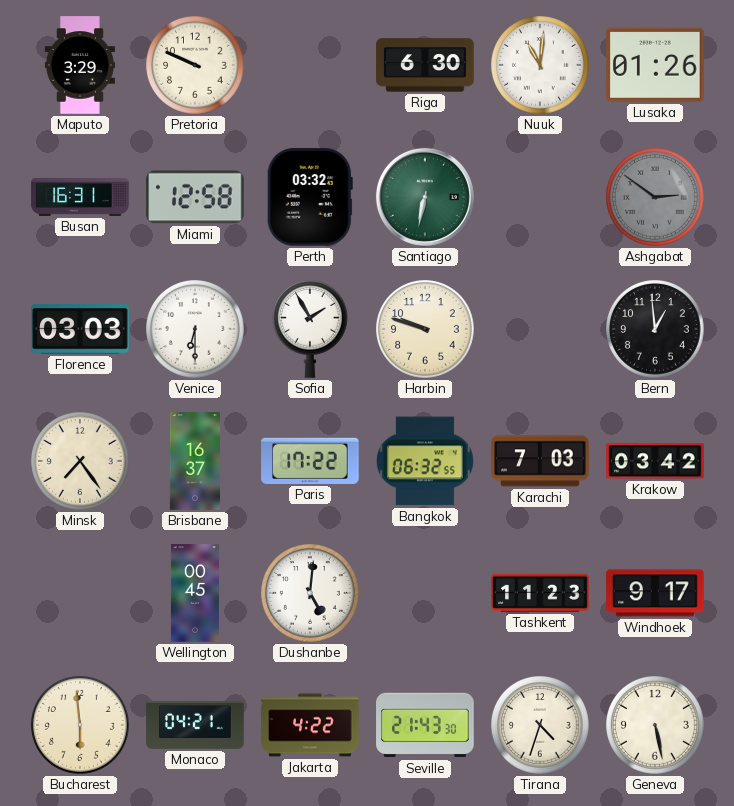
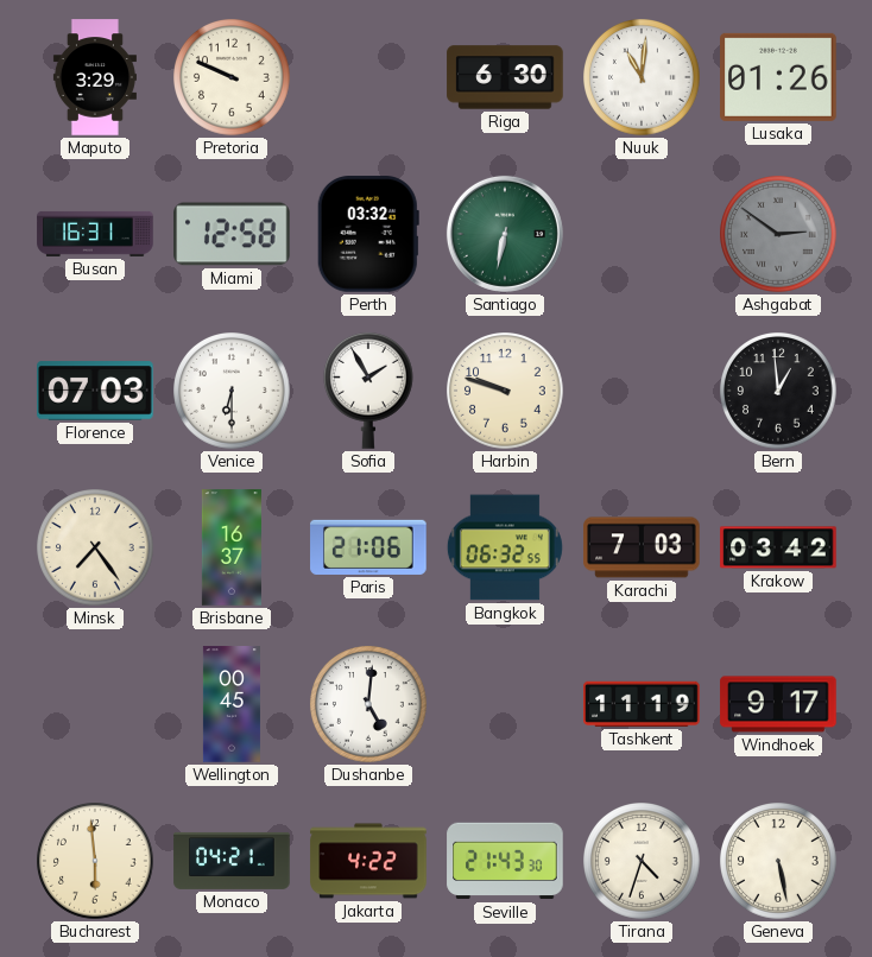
Florence: 03:03 -> 07:03
Paris: 17:22 -> 21:06
Tashkent: 11:23 -> 11:19
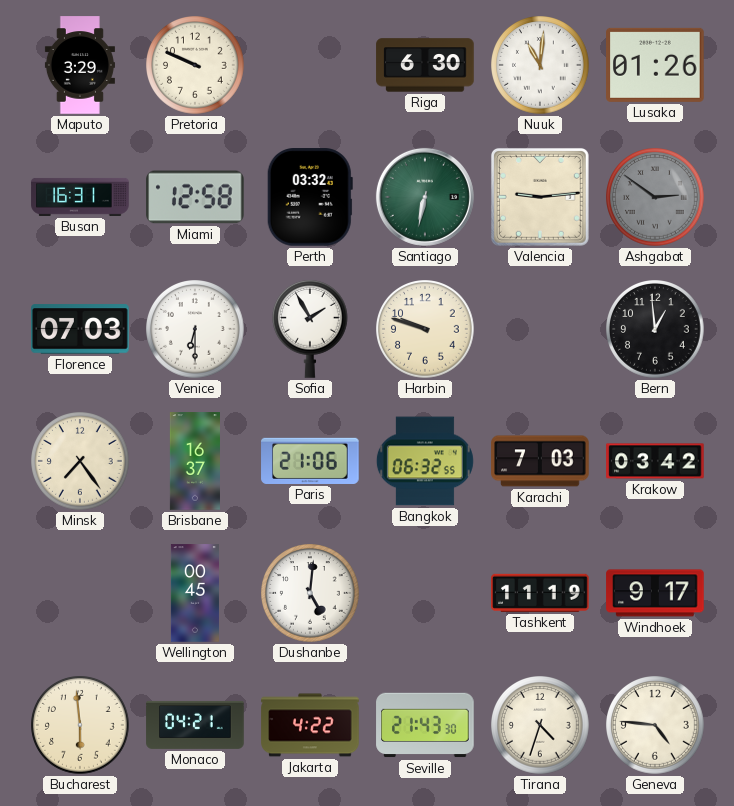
Valencia: none -> 9:14
Geneva: 5:28 -> 4:46
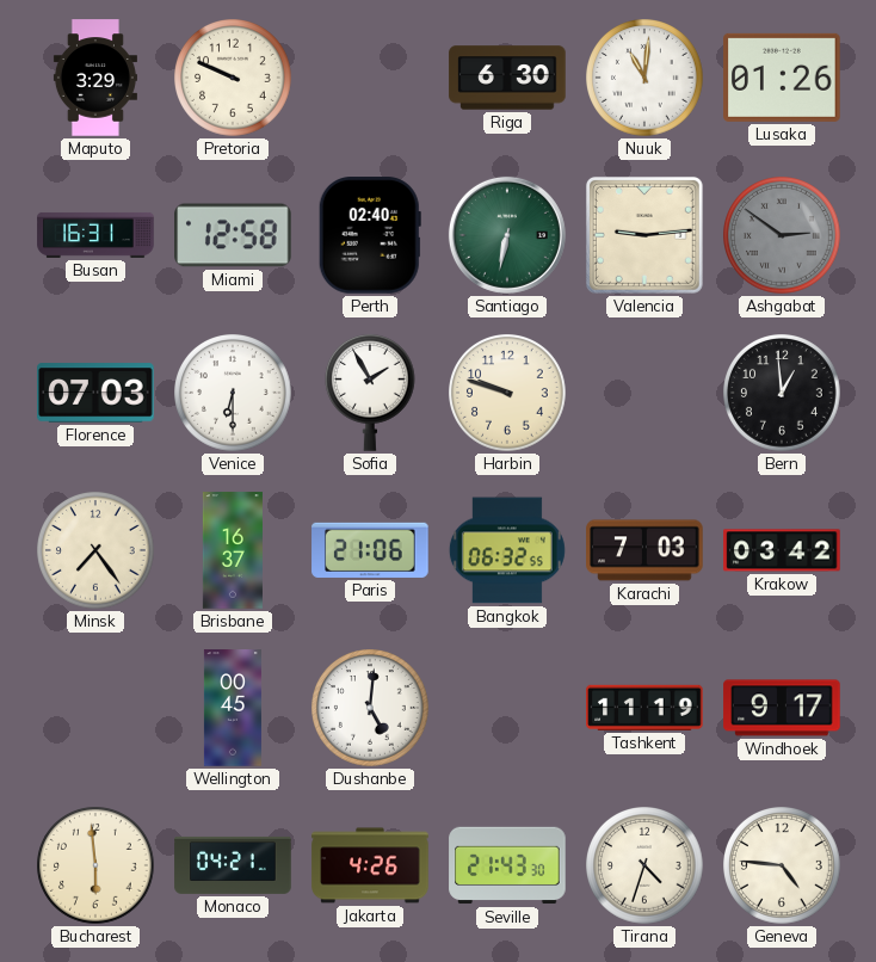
Perth: 03:32 -> 02:40
Jakarta: 4:22 -> 4:26
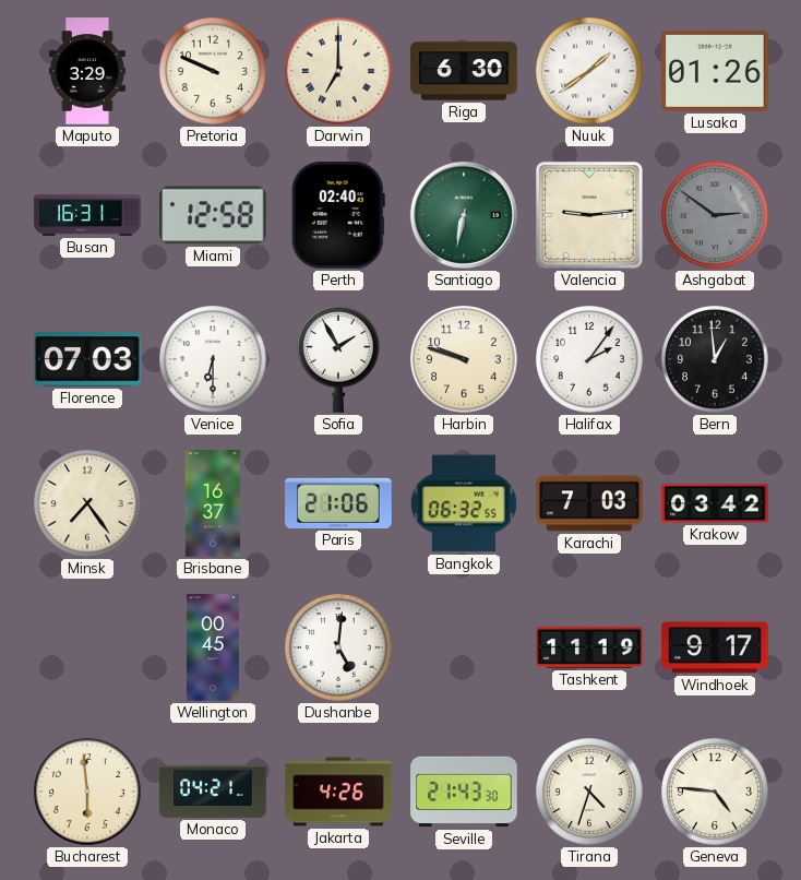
Darwin: none -> 7:00
Nuuk: 11:01 -> 1:39
Halifax: none -> 2:06
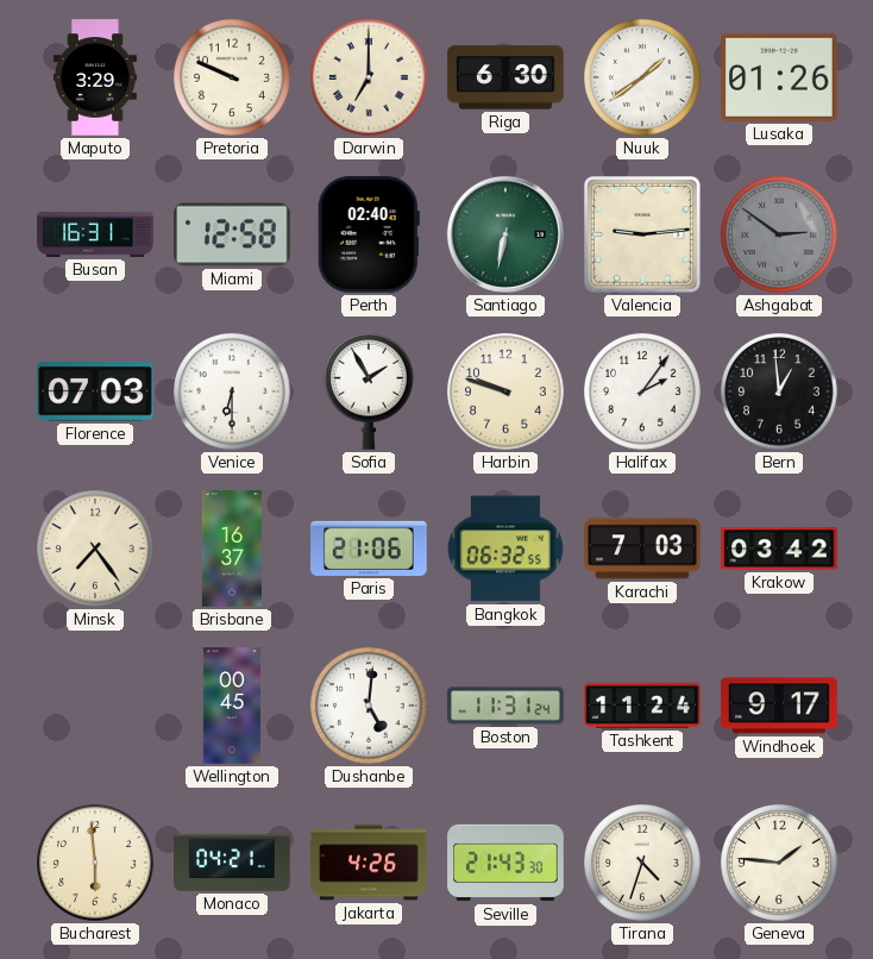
Boston: none -> 11:31
Tashkent: 11:19 -> 11:24
Geneva: 4:46 -> 1:46
